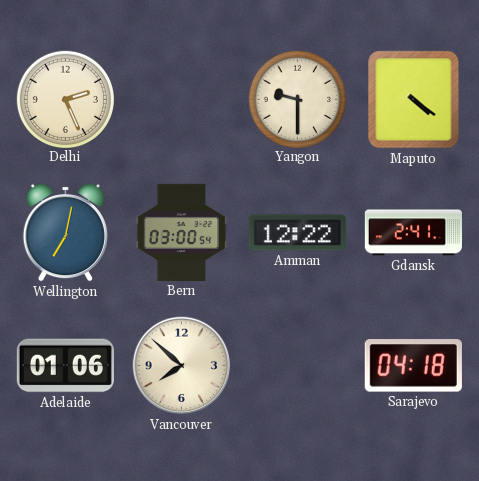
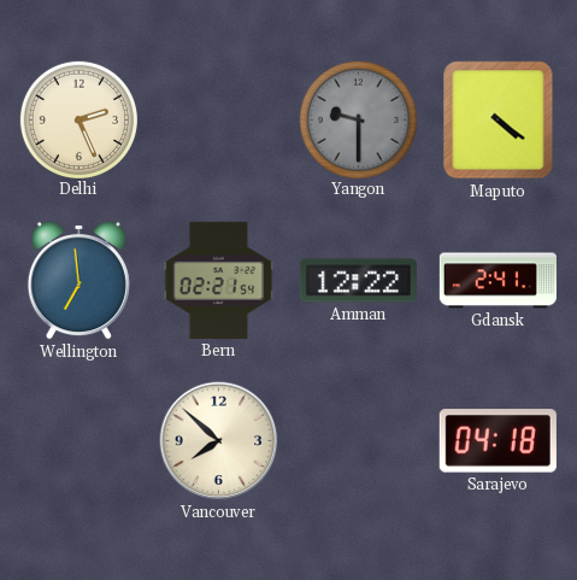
Yangon dial: cream -> grey
Wellington: 7:02 -> 6:59
Bern: 03:00 -> 02:21
Adelaide: 01:06 -> none
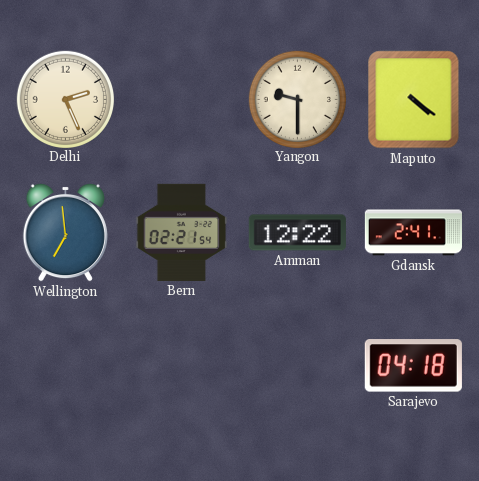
Yangon dial: grey -> cream
Vancouver: 7:52 -> none
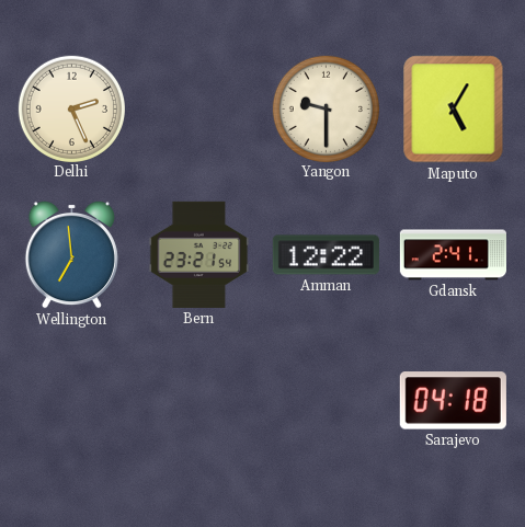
Maputo: 4:21 -> 5:05
Bern: 02:21 -> 23:21
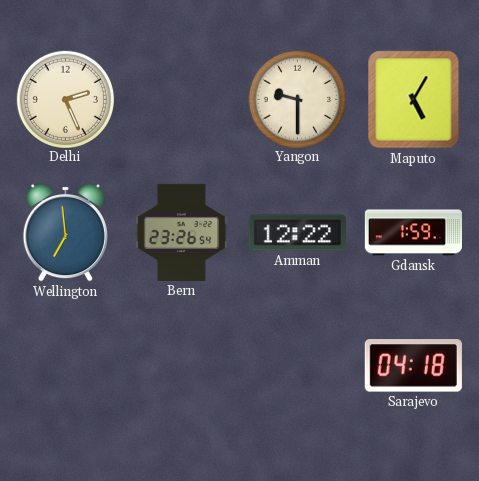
Bern: 23:21 -> 23:26
Gdansk: 2:41 -> 1:59
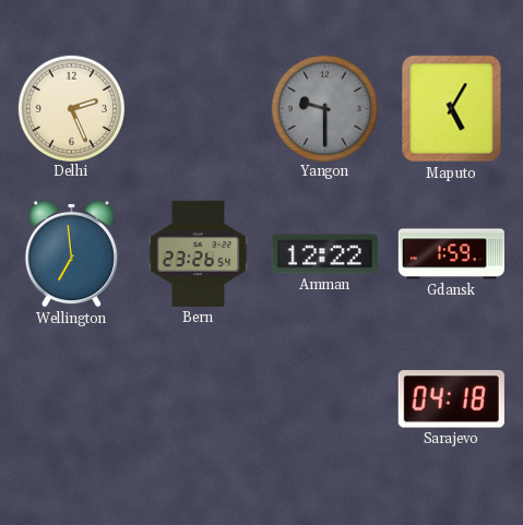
Yangon dial: cream -> grey
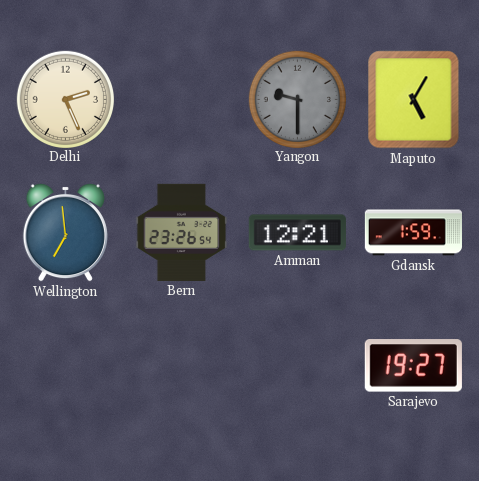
Amman: 12:22 -> 12:21
Sarajevo: 04:18 -> 19:27
